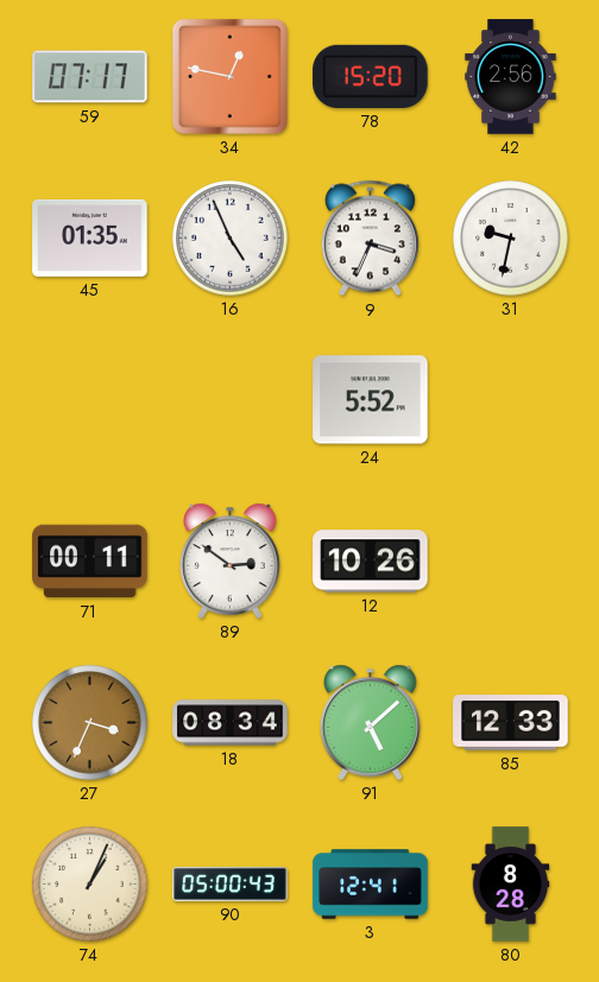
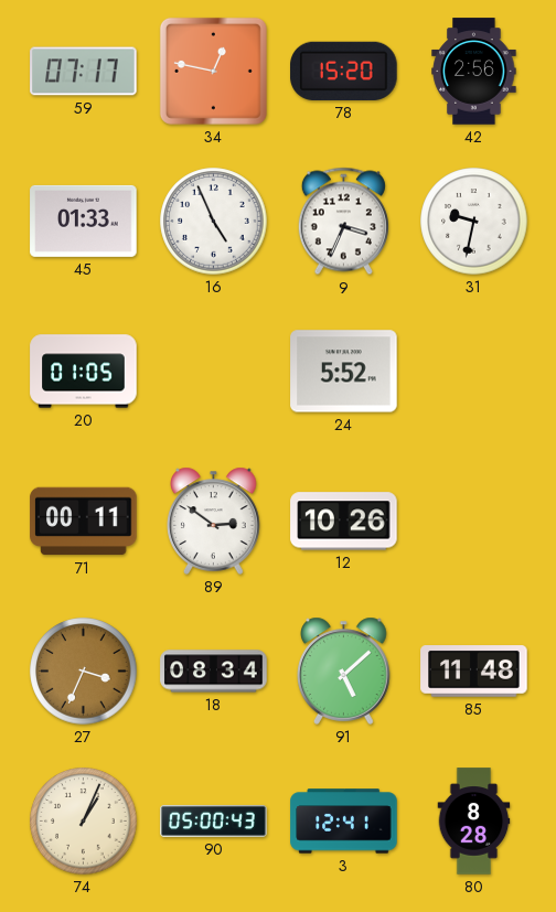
45: 01:35 -> 01:33
20: none -> 01:05
85: 12:33 -> 11:48
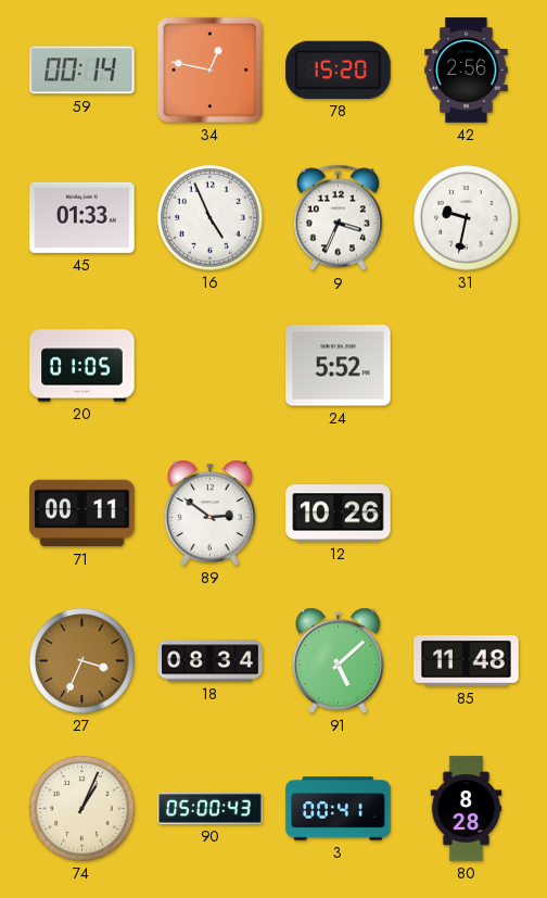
59: 07:17 -> 00:14
3: 12:41 -> 00:41
